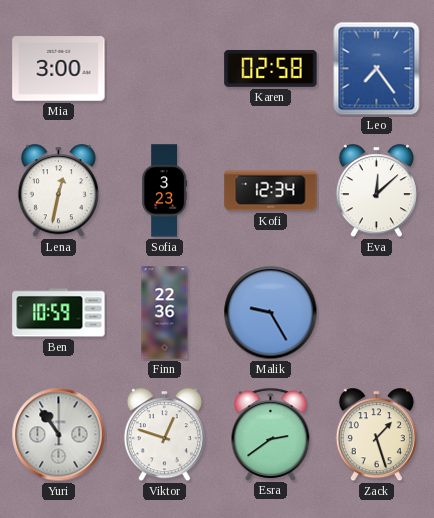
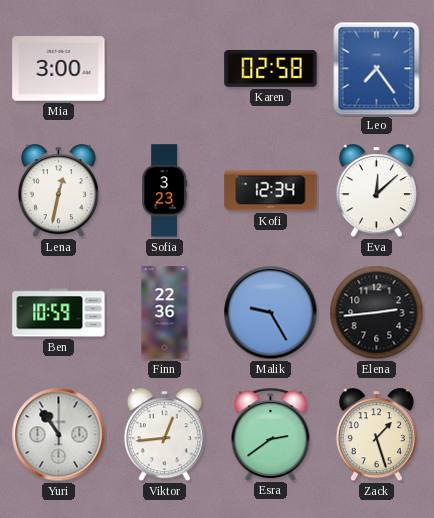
Elena: none -> 2:44
Viktor: 12:48 -> 12:44
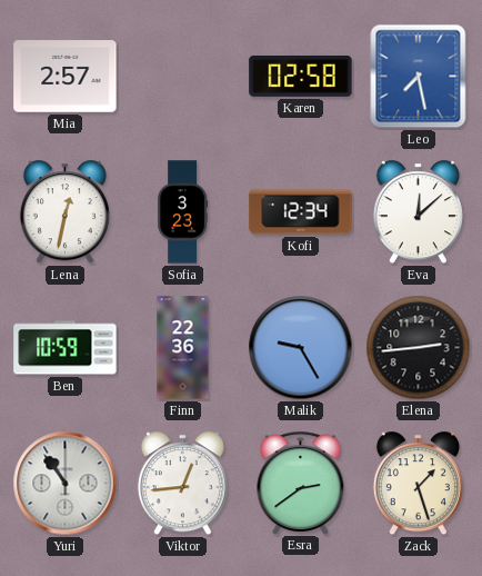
Mia: 3:00 -> 2:57
Leo: 7:24 -> 7:28
